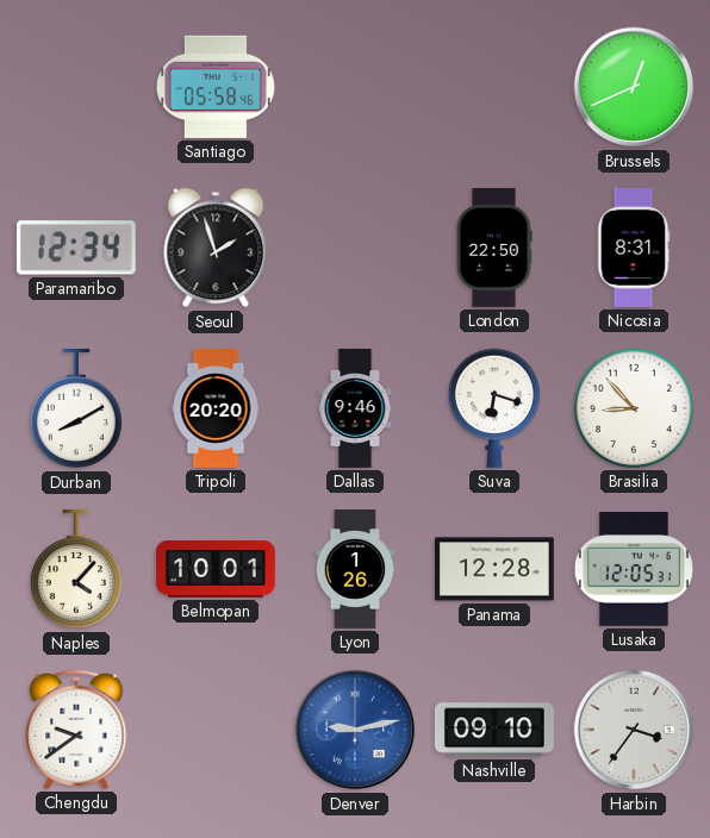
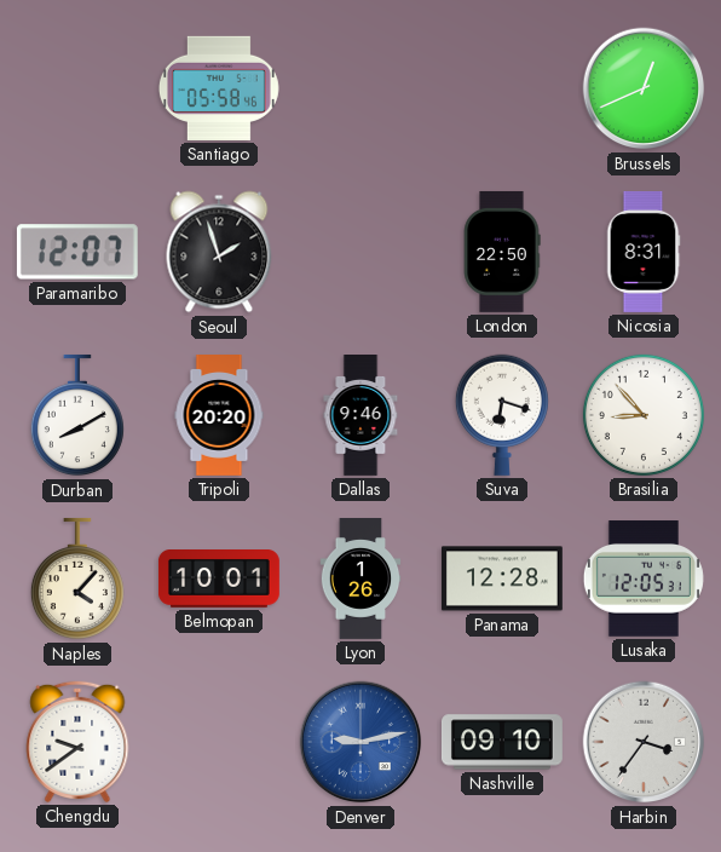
Paramaribo: 12:34 -> 12:07
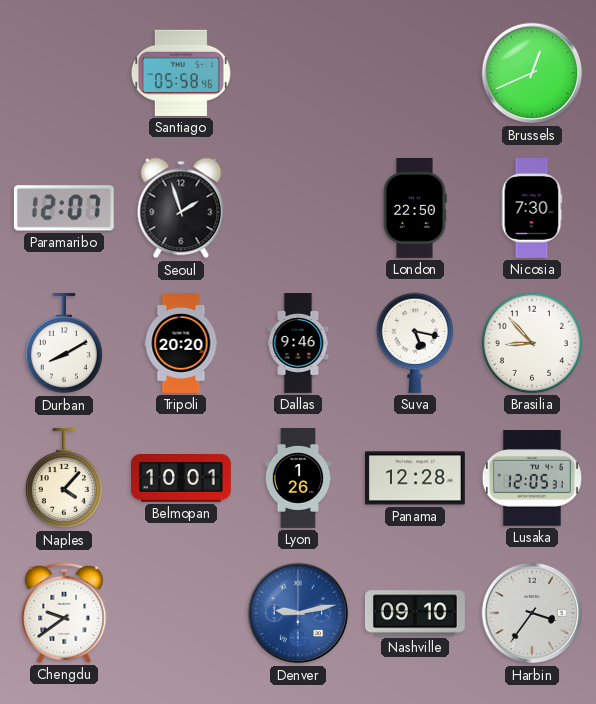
Nicosia: 8:31 -> 7:30
Suva: 6:18 -> 5:17
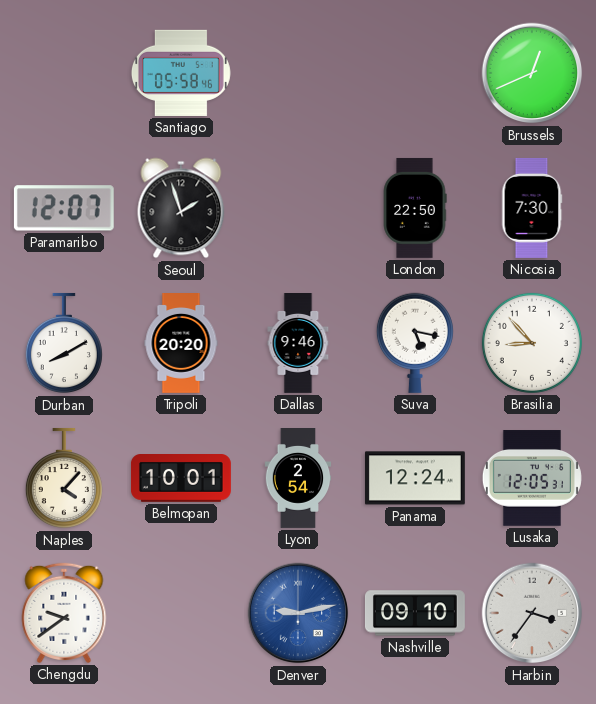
Lyon: 1:26 -> 2:54
Panama: 12:28 -> 12:24
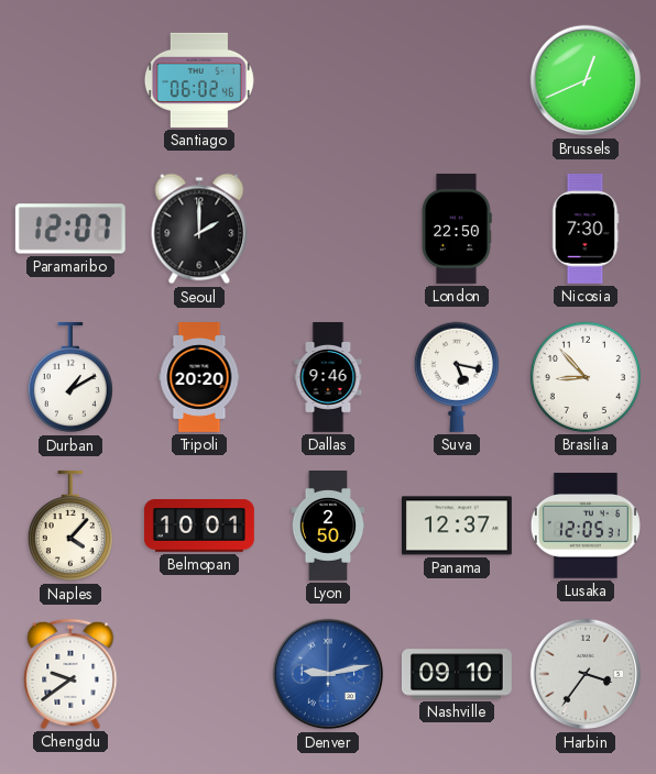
Santiago: 05:58 -> 06:02
Seoul: 1:57 -> 2:00
Durban: 8:10 -> 1:10
Lyon: 2:54 -> 2:50
Panama: 12:24 -> 12:37
